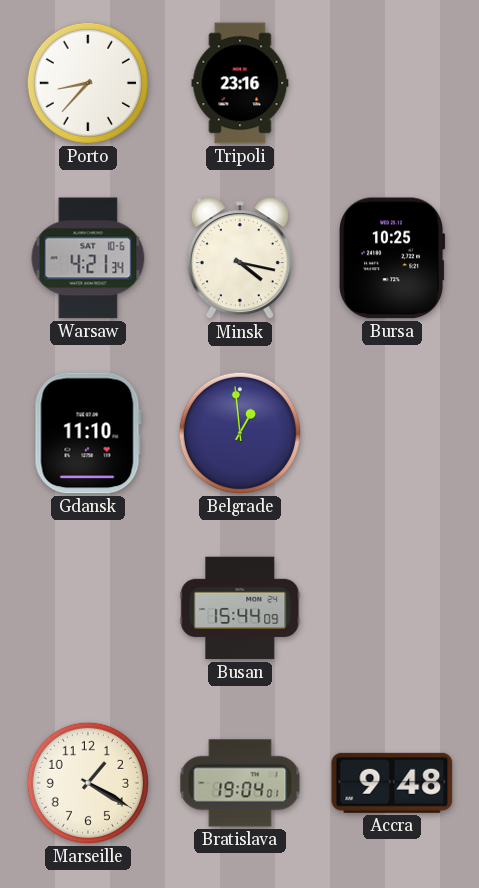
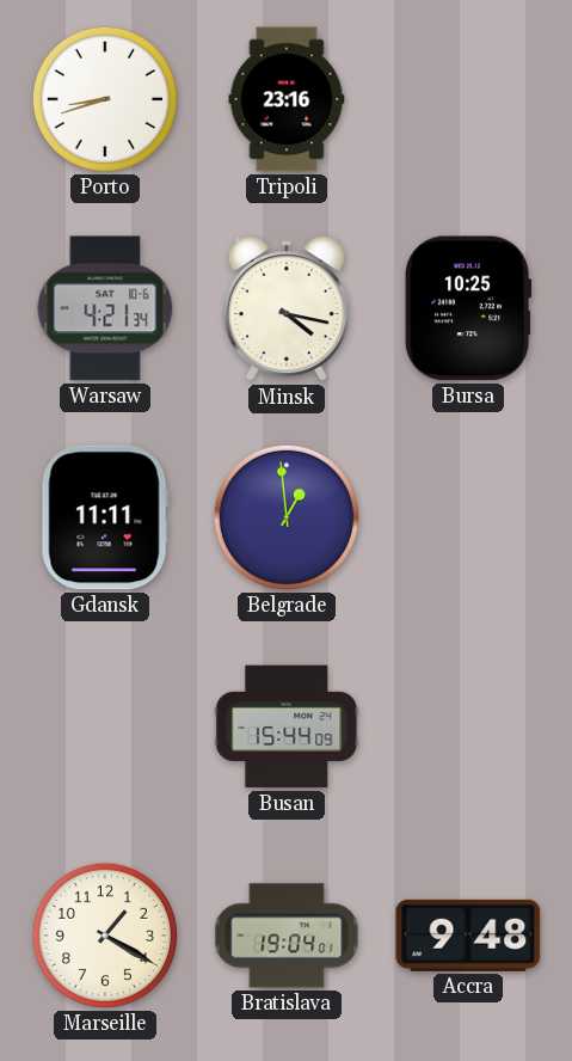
Porto: 8:37 -> 8:42
Gdansk: 11:10 -> 11:11
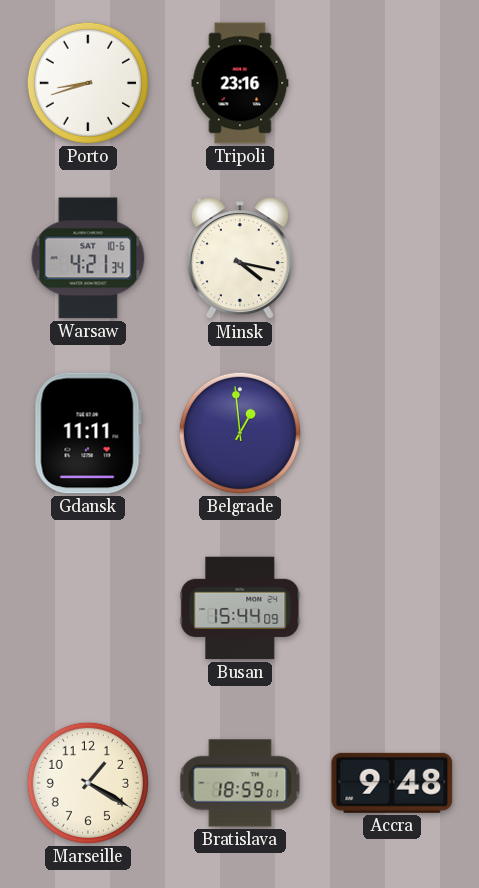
Bursa: 10:25 -> none
Bratislava: 19:04 -> 18:59
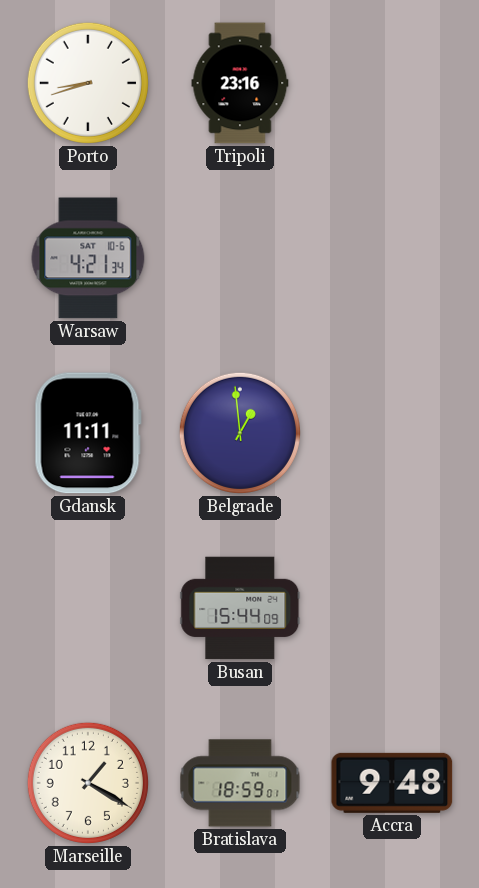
Minsk: 4:17 -> none
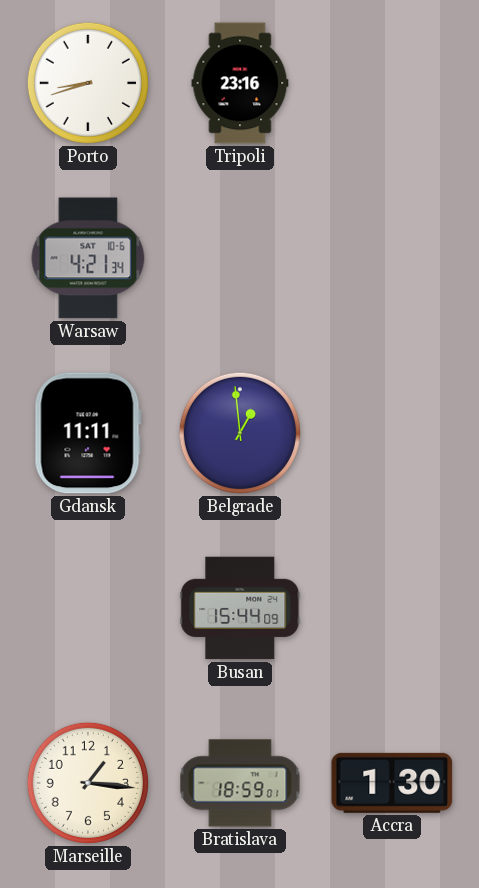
Marseille: 1:20 -> 1:16
Accra: 9:48 -> 1:30
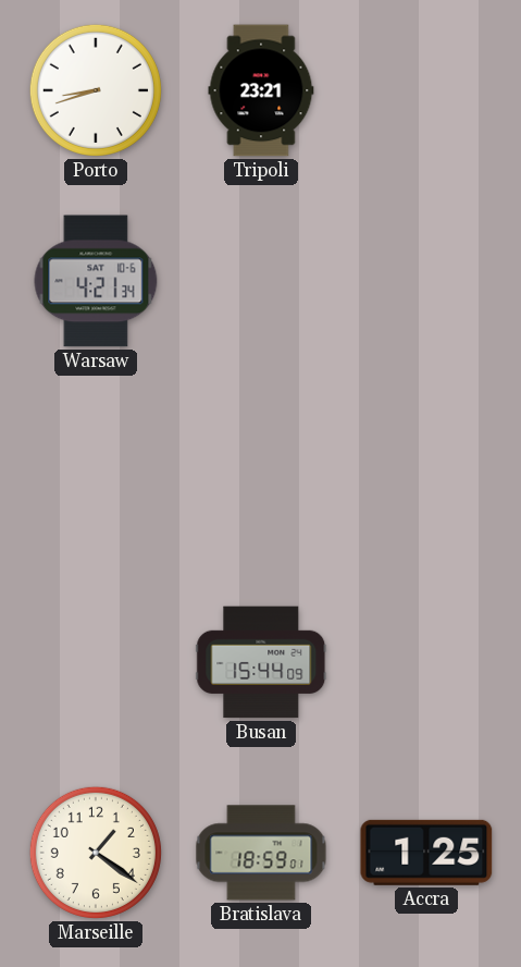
Tripoli: 23:16 -> 23:21
Gdansk: 11:11 -> none
Belgrade: 12:59 -> none
Marseille: 1:16 -> 1:21
Accra: 1:30 -> 1:25
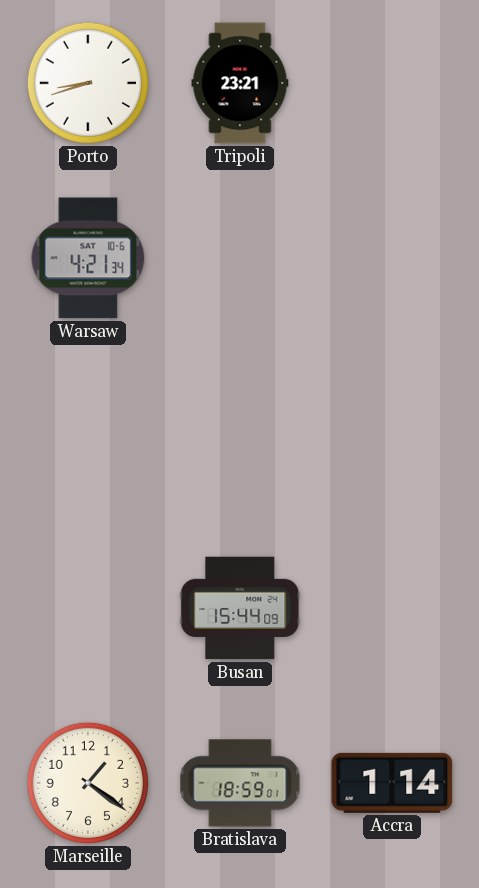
Accra: 1:25 -> 1:14
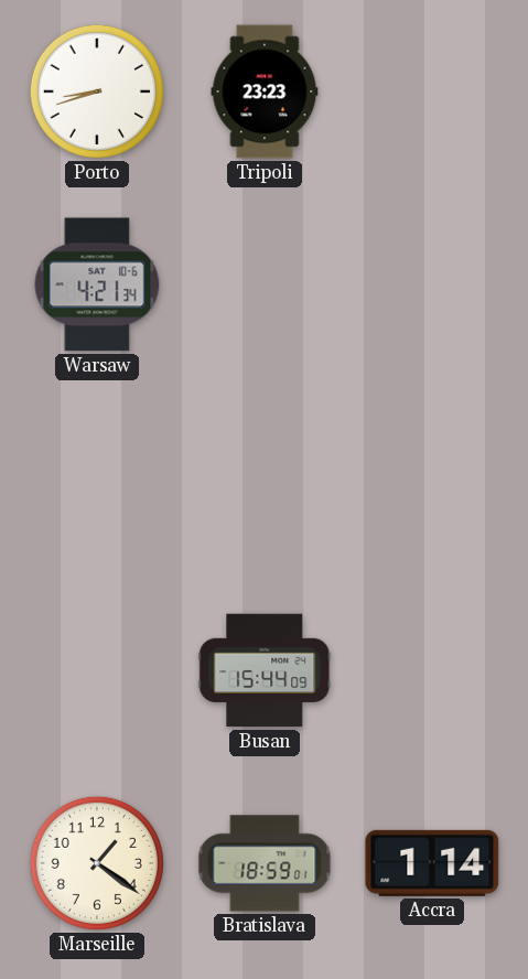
Tripoli: 23:21 -> 23:23
